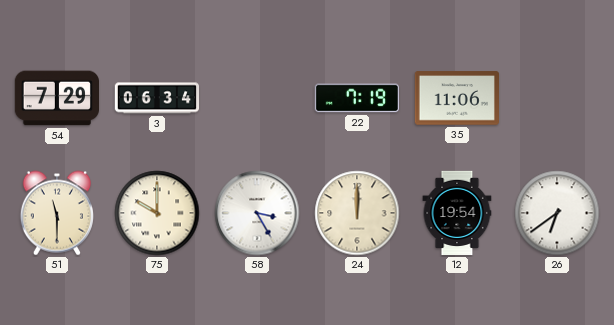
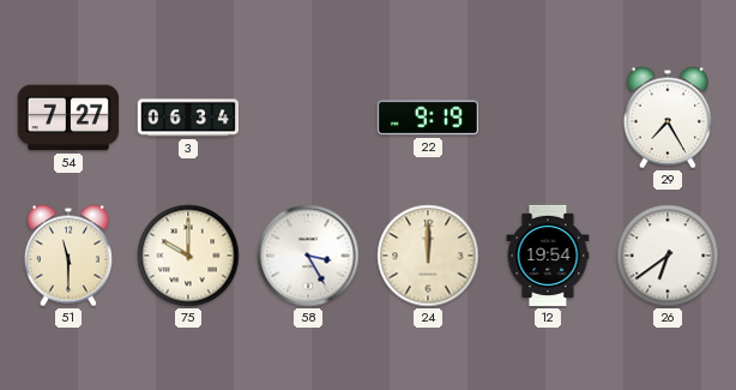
54: 7:29 -> 7:27
22: 7:19 -> 9:19
35: 11:06 -> none
29: none -> 7:25
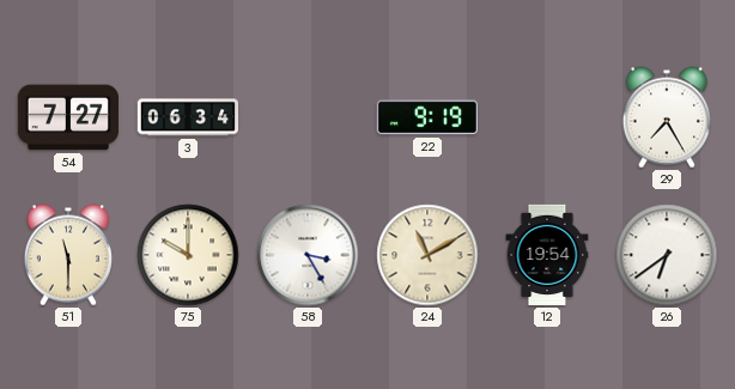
24: 12:00 -> 11:10
